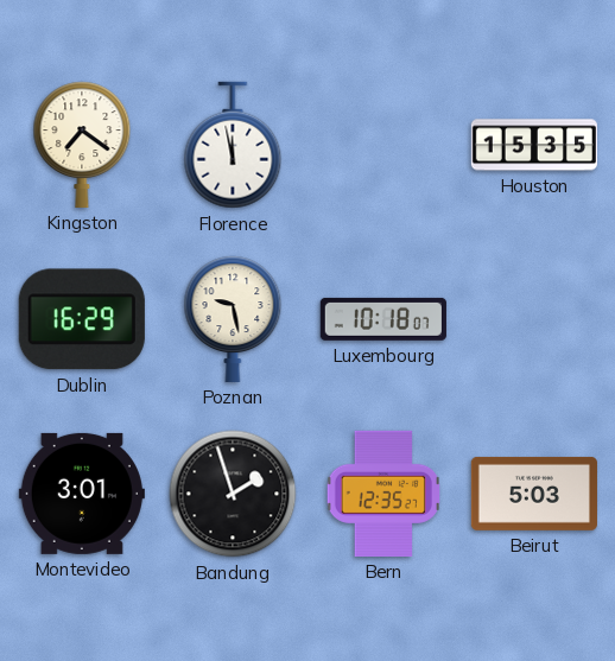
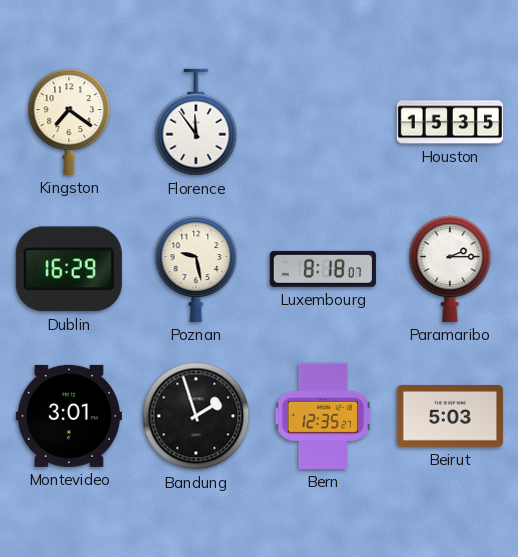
Florence: 11:58 -> 11:54
Luxembourg: 10:18 -> 8:18
Paramaribo: none -> 2:15
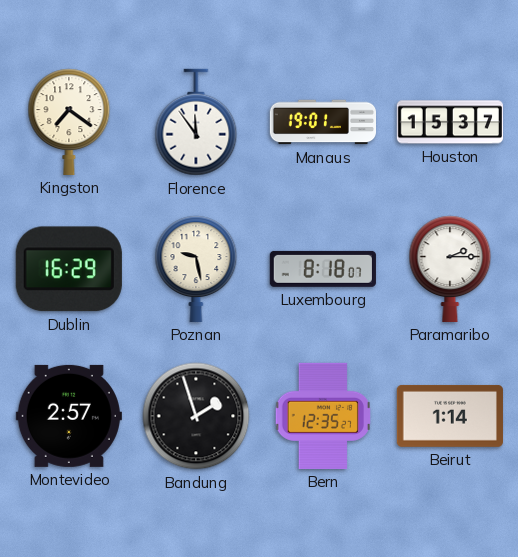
Manaus: none -> 19:01
Houston: 15:35 -> 15:37
Montevideo: 3:01 -> 2:57
Beirut: 5:03 -> 1:14
